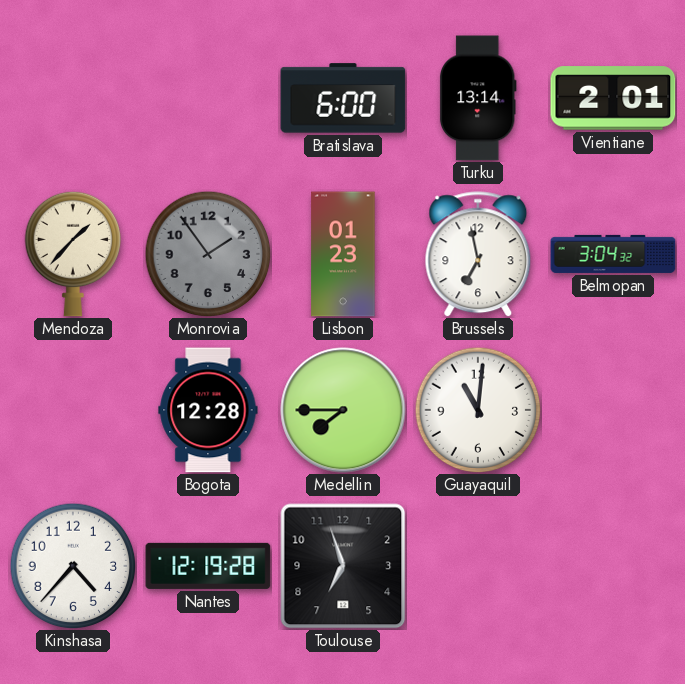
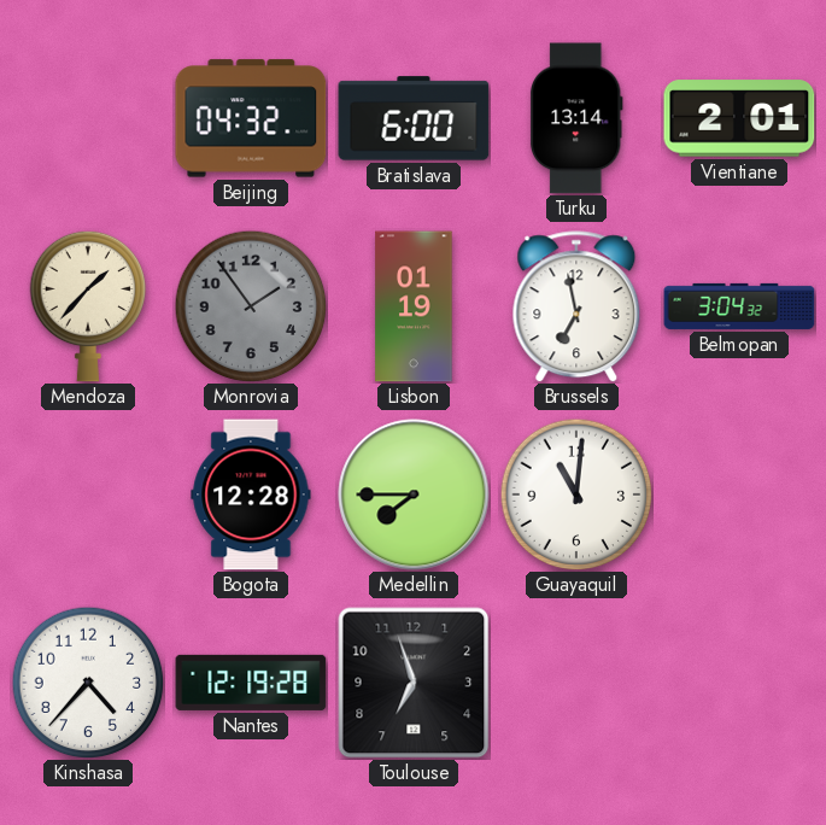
Beijing: none -> 04:32
Lisbon: 01:23 -> 01:19
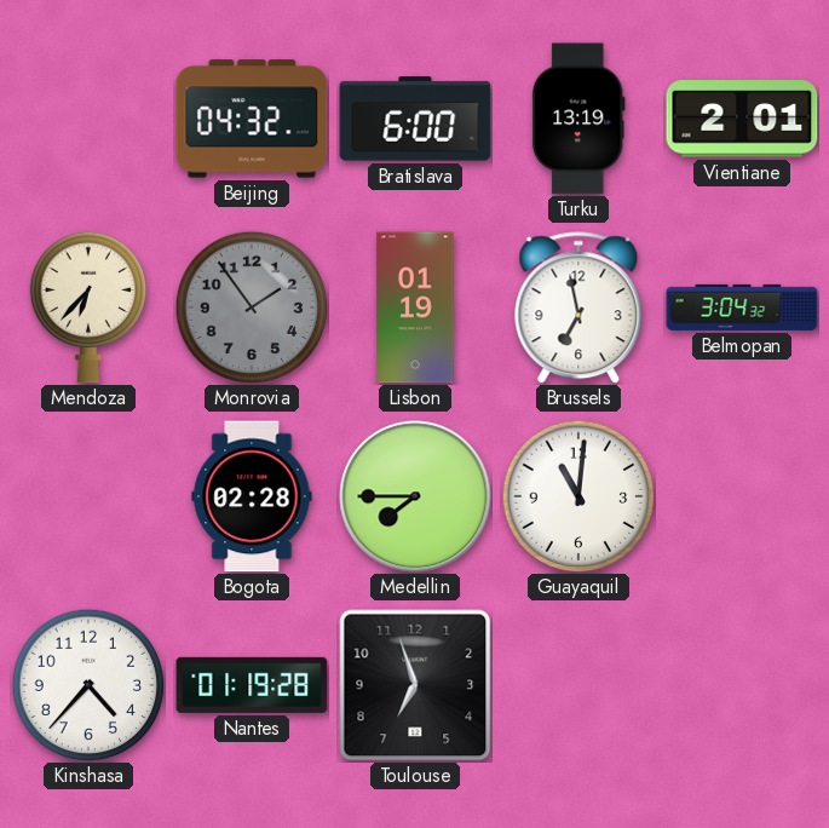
Turku: 13:14 -> 13:19
Mendoza: 1:37 -> 6:37
Bogota: 12:28 -> 02:28
Nantes: 12:19 -> 01:19
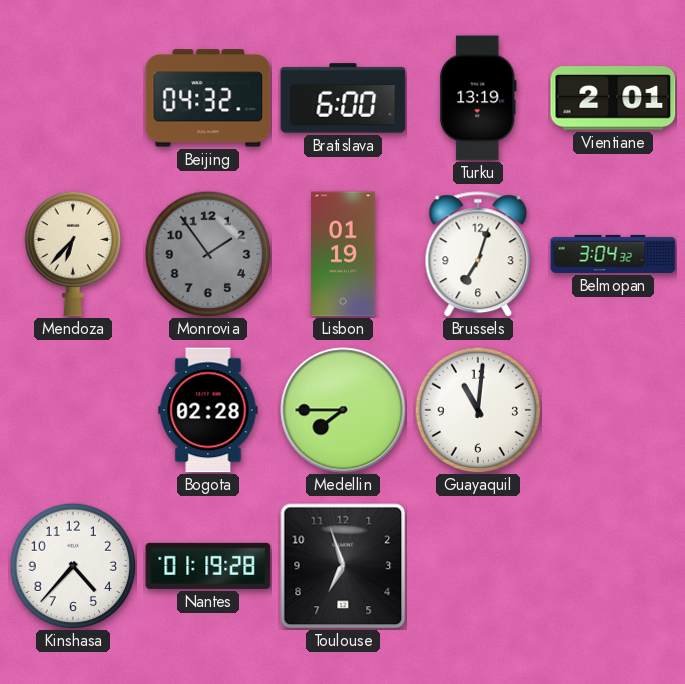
Brussels: 6:58 -> 7:03
